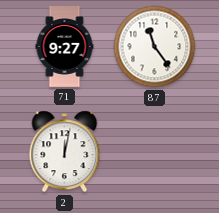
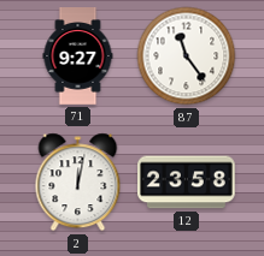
12: none -> 23:58
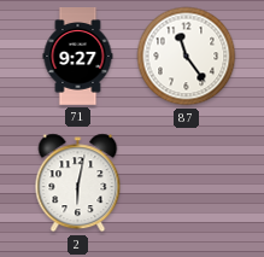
2: 12:02 -> 6:02
12: 23:58 -> none
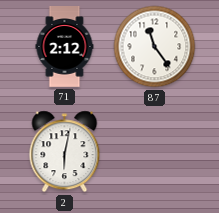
71: 9:27 -> 2:12
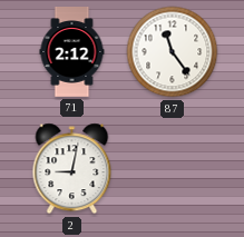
2: 6:02 -> 9:02
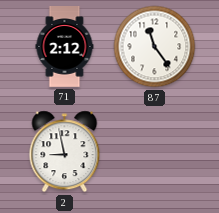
2: 9:02 -> 8:58
